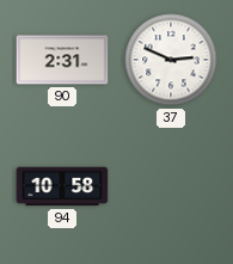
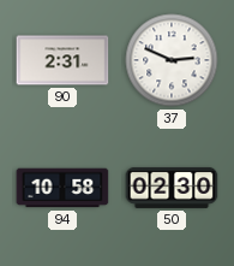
50: none -> 02:30
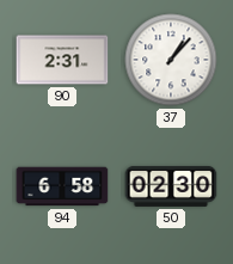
37: 2:49 -> 1:07
94: 10:58 -> 6:58
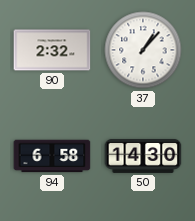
90: 2:31 -> 2:32
50: 02:30 -> 14:30
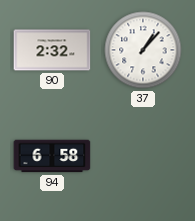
50: 14:30 -> none
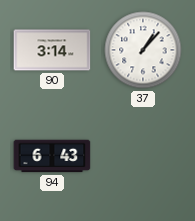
90: 2:32 -> 3:14
94: 6:58 -> 6:43
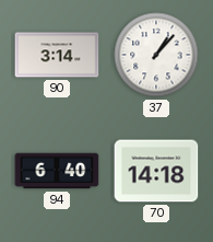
94: 6:43 -> 6:40
70: none -> 14:18
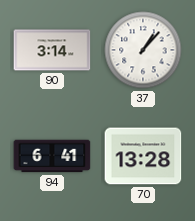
94: 6:40 -> 6:41
70: 14:18 -> 13:28
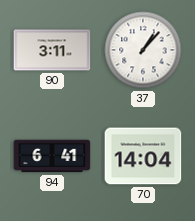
90: 3:14 -> 3:11
70: 13:28 -> 14:04
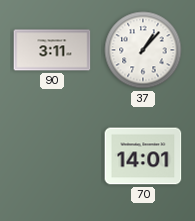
94: 6:41 -> none
70: 14:04 -> 14:01
